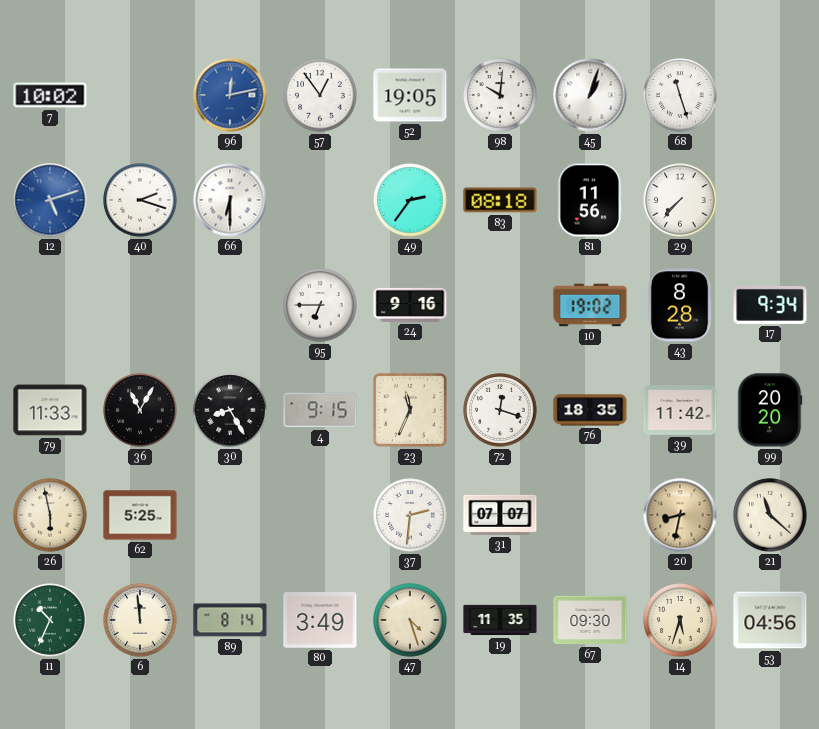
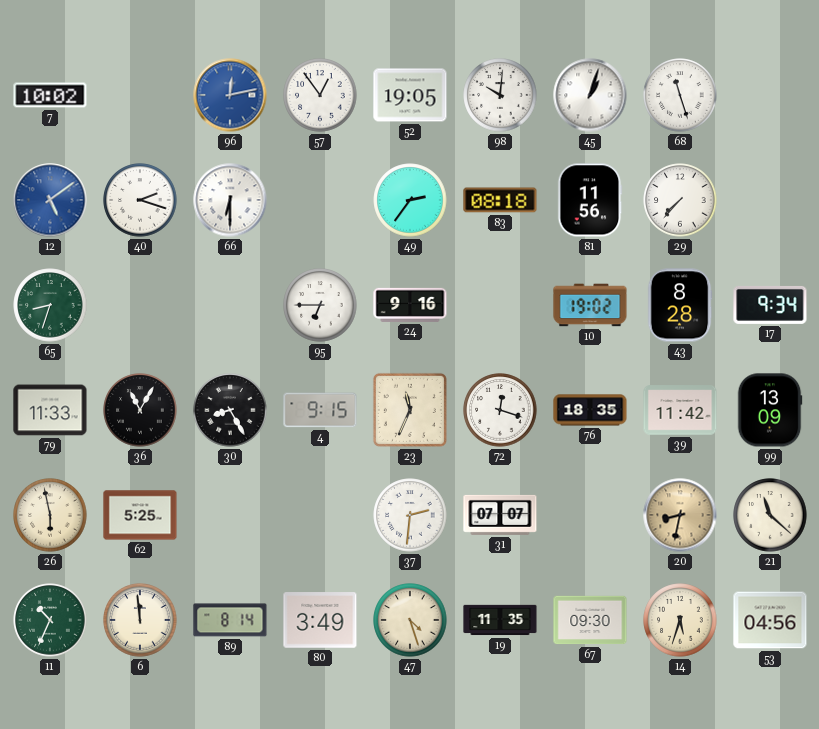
12: 5:12 -> 5:09
65: none -> 8:33
99: 20:20 -> 13:09
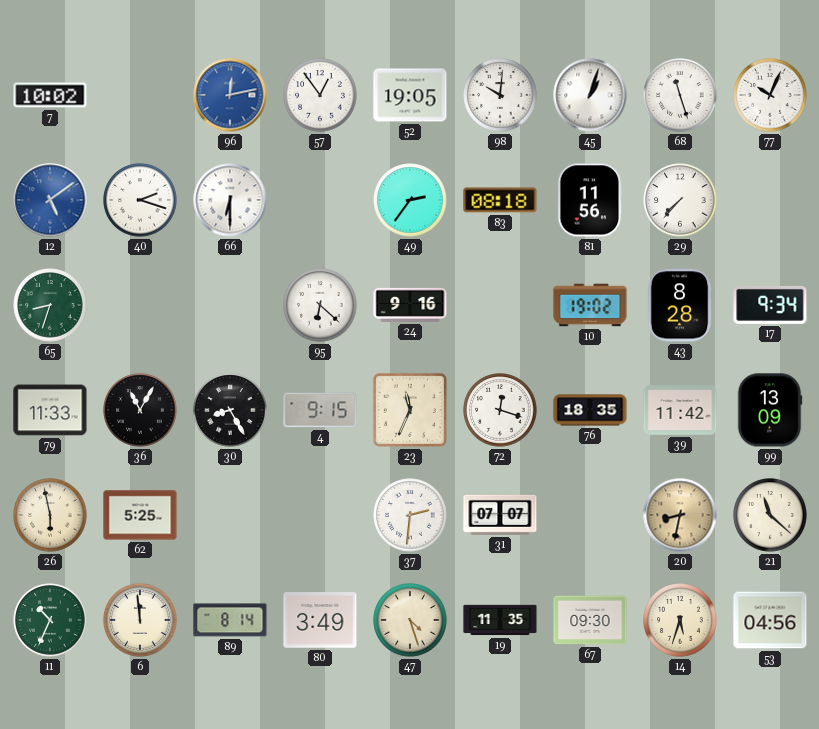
77: none -> 10:04
95: 6:45 -> 6:22
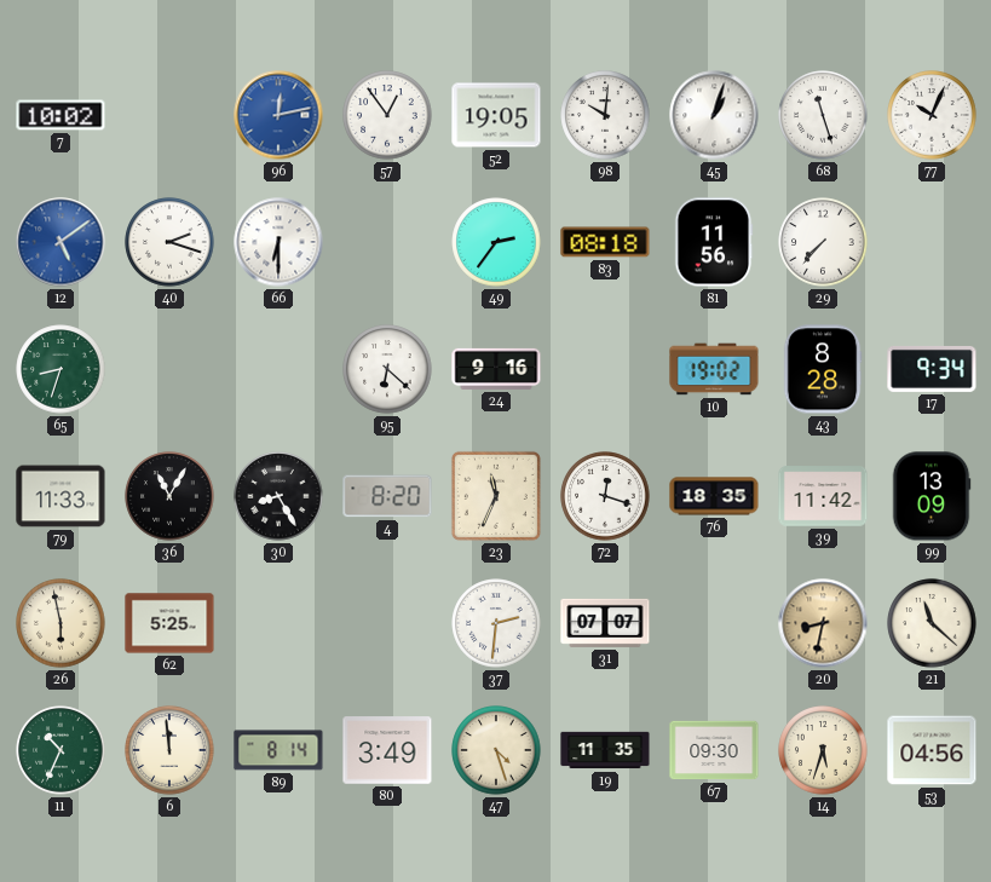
4: 9:15 -> 8:20
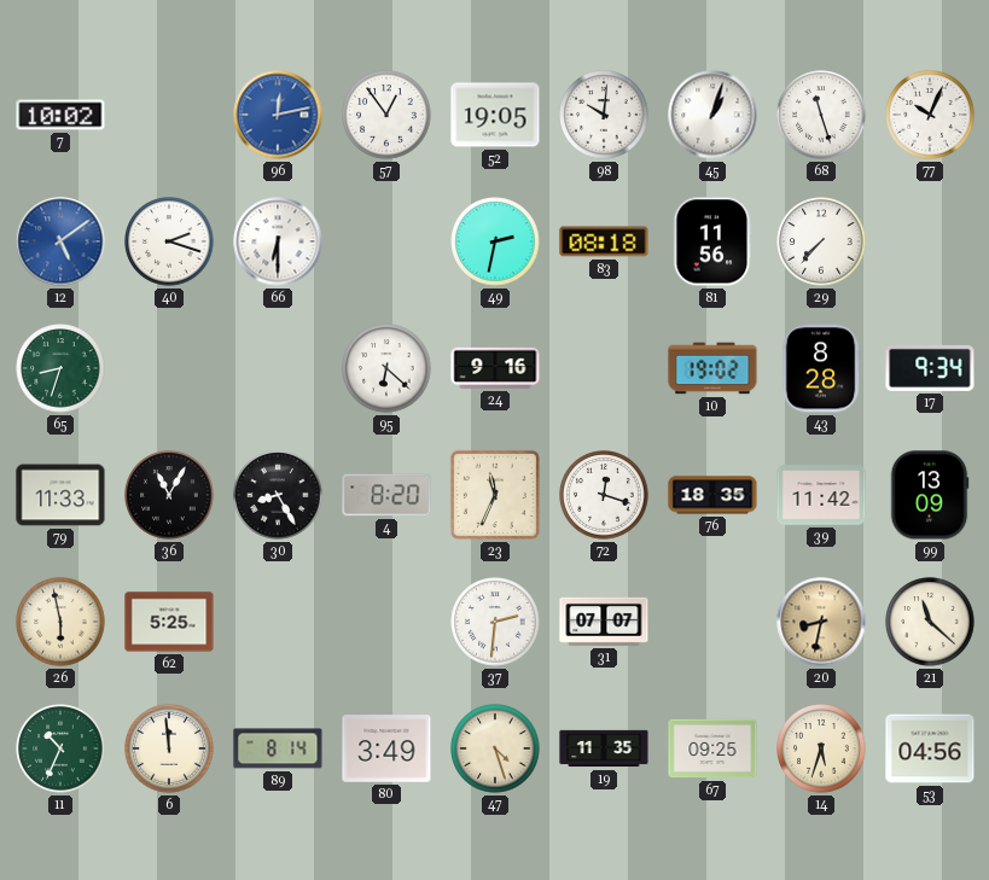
49: 2:36 -> 2:32
67: 09:30 -> 09:25
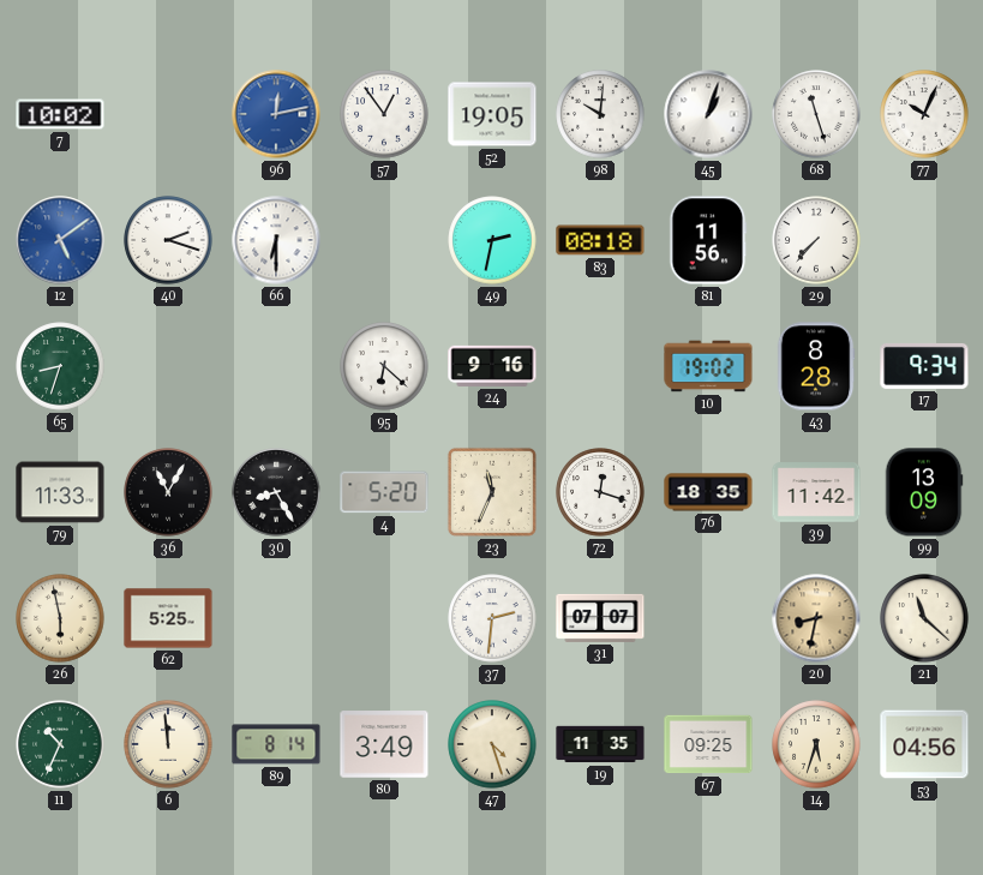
4: 8:20 -> 5:20
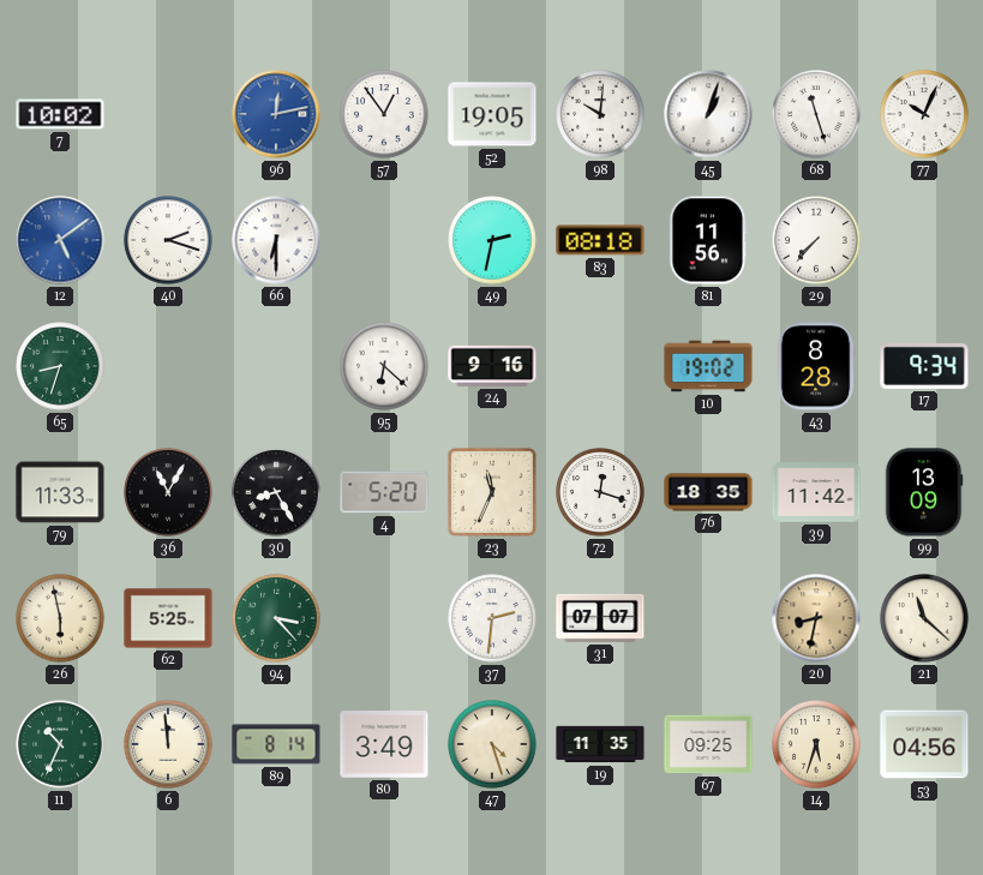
94: none -> 3:23
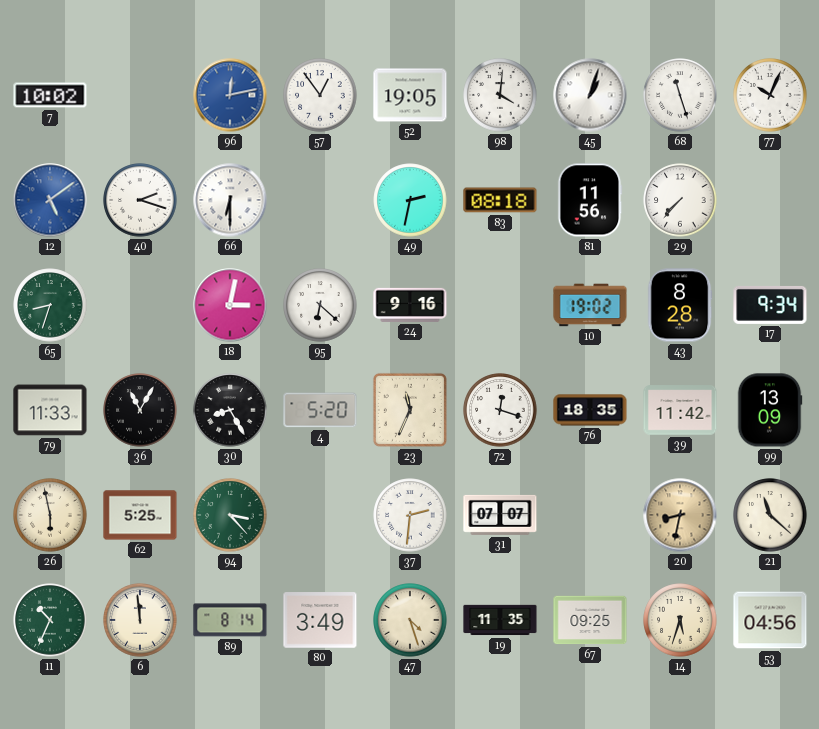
98: 10:01 -> 4:01
18: none -> 3:02
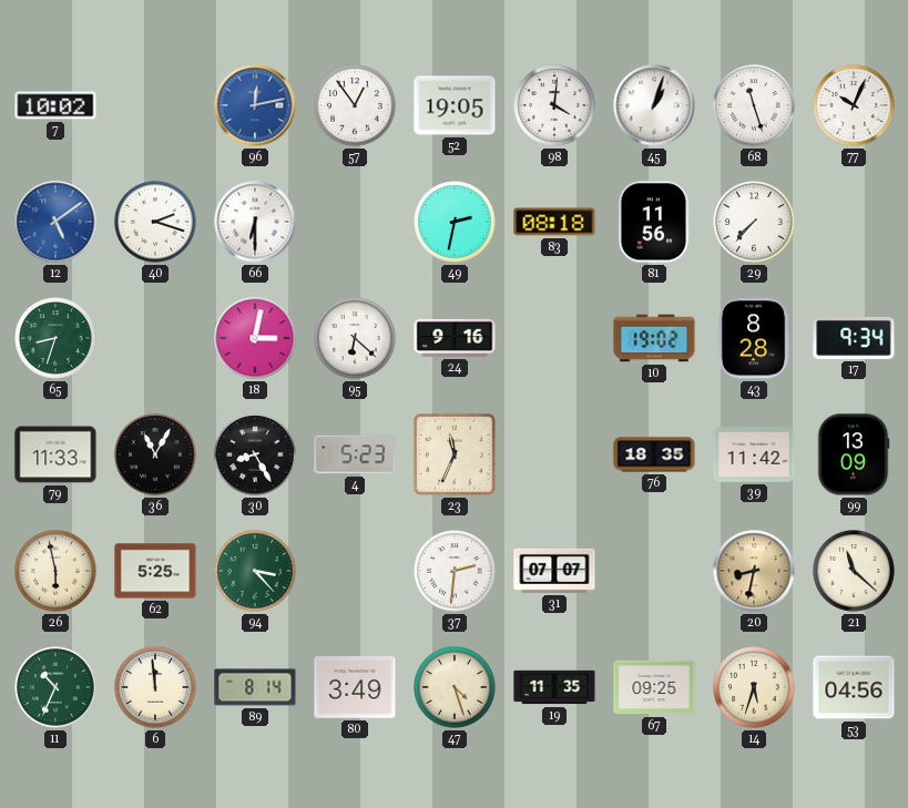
4: 5:20 -> 5:23
72: 12:18 -> none
